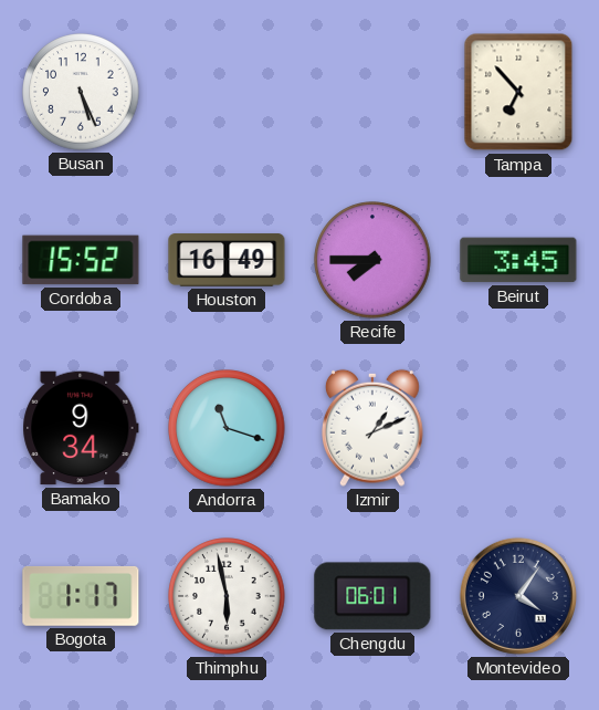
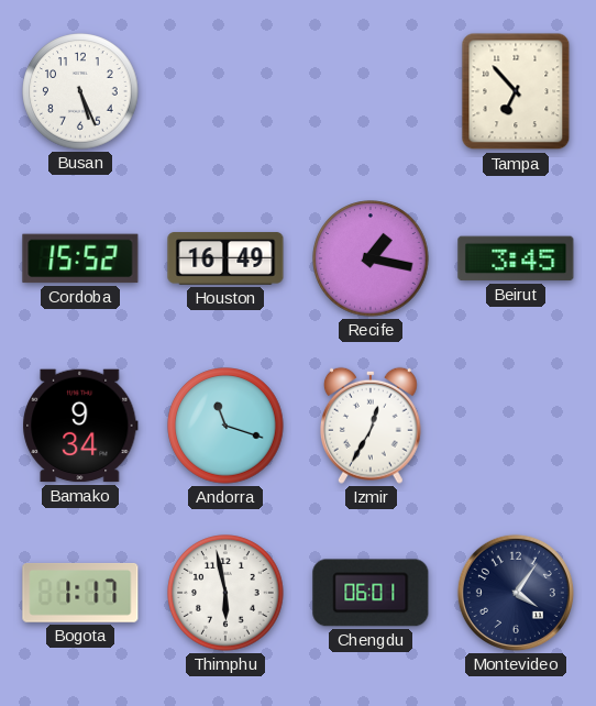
Recife: 7:45 -> 1:17
Izmir: 1:11 -> 12:35
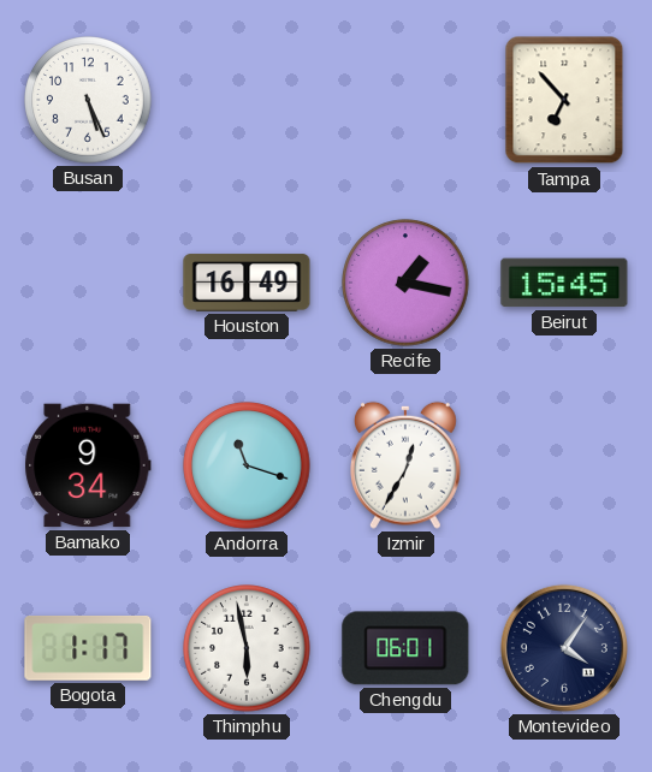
Cordoba: 15:52 -> none
Beirut: 3:45 -> 15:45
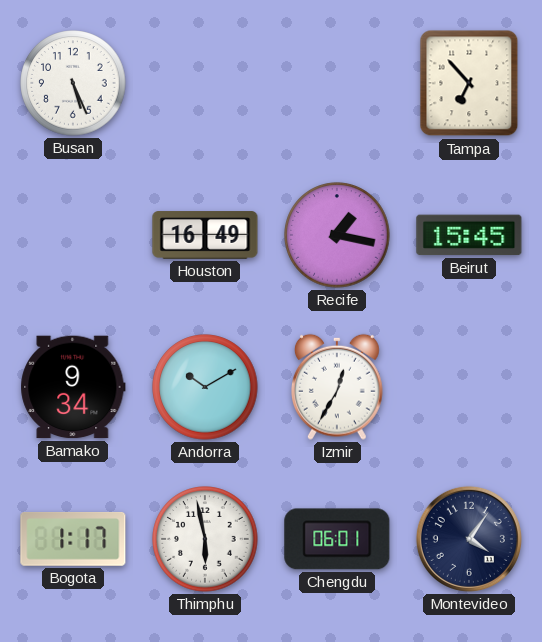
Andorra: 11:18 -> 10:10
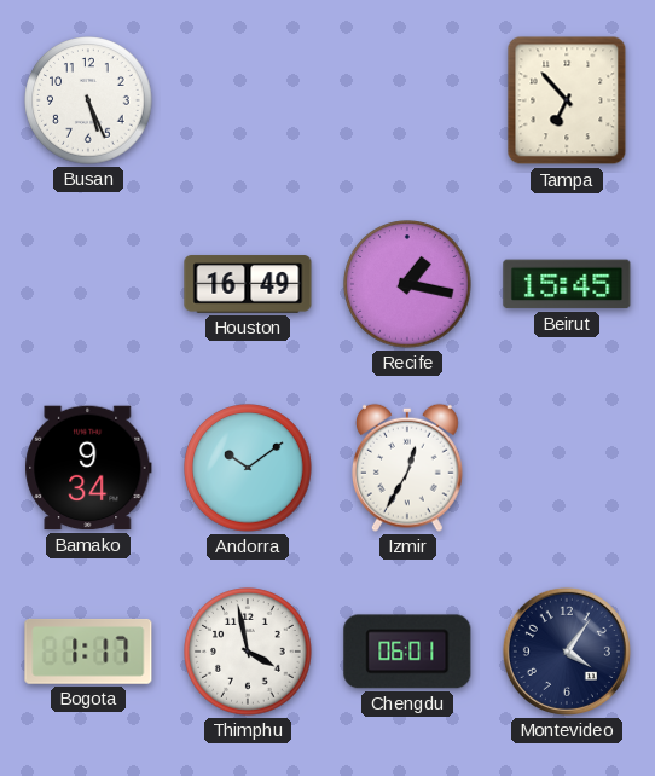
Andorra: 10:10 -> 10:09
Thimphu: 5:58 -> 3:58
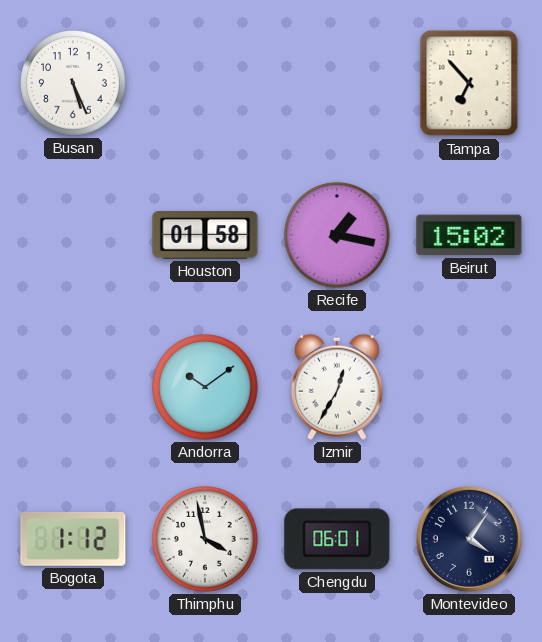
Houston: 16:49 -> 01:58
Beirut: 15:45 -> 15:02
Bamako: 9:34 -> none
Bogota: 1:17 -> 1:12
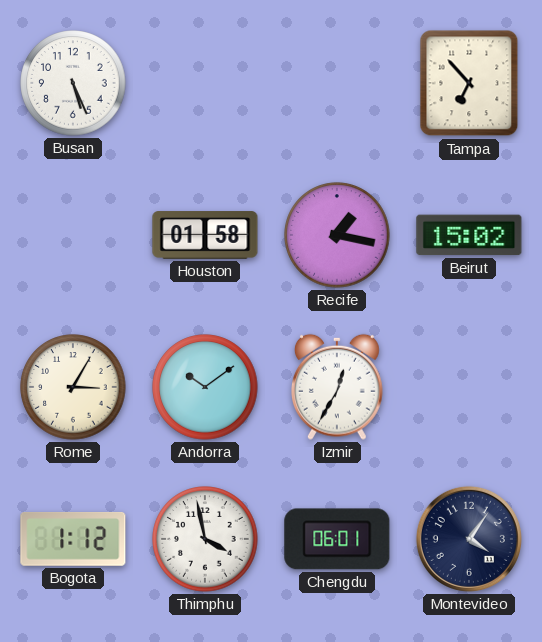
Rome: none -> 3:05
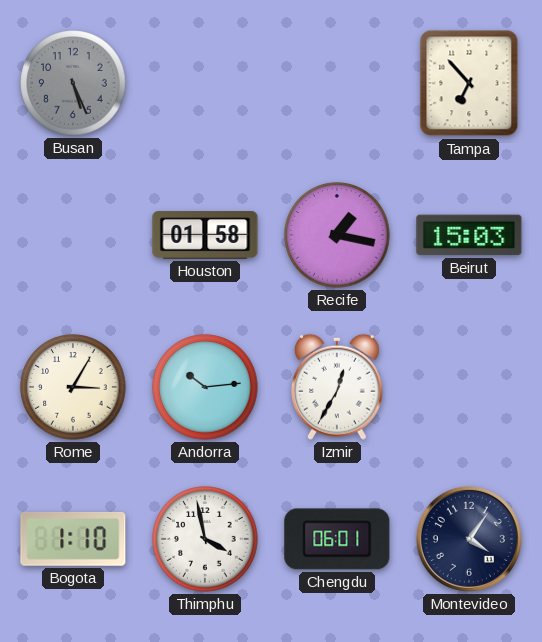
Busan dial: white -> grey
Beirut: 15:02 -> 15:03
Andorra: 10:09 -> 10:14
Bogota: 1:12 -> 1:10
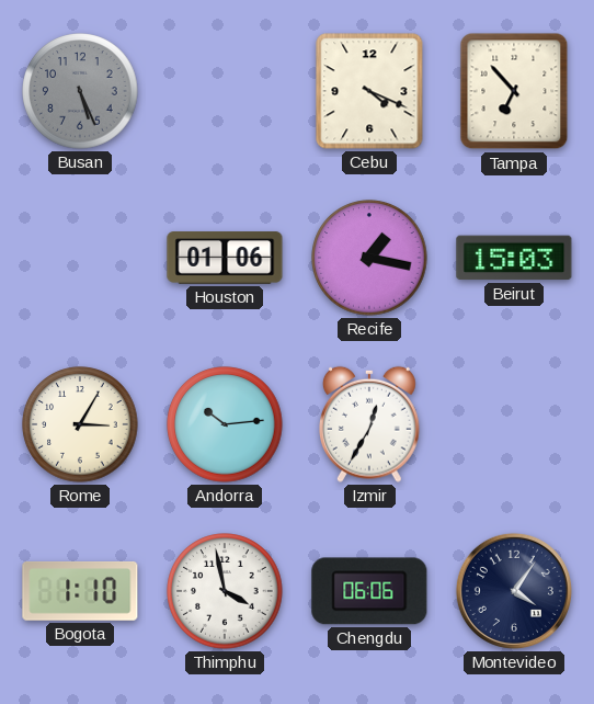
Cebu: none -> 4:19
Houston: 01:58 -> 01:06
Chengdu: 06:01 -> 06:06
